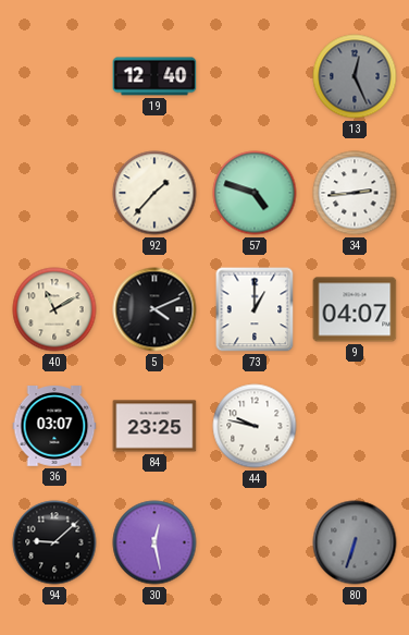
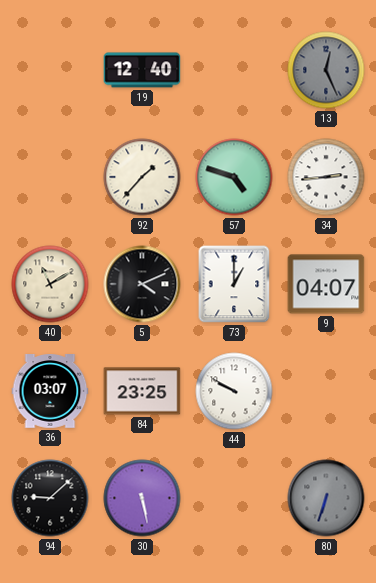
44: 9:47 -> 9:50
30: 12:28 -> 5:28
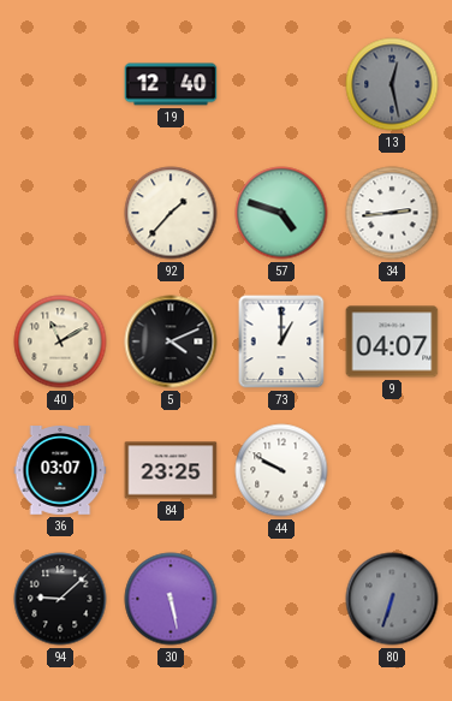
13: 12:26 -> 12:28
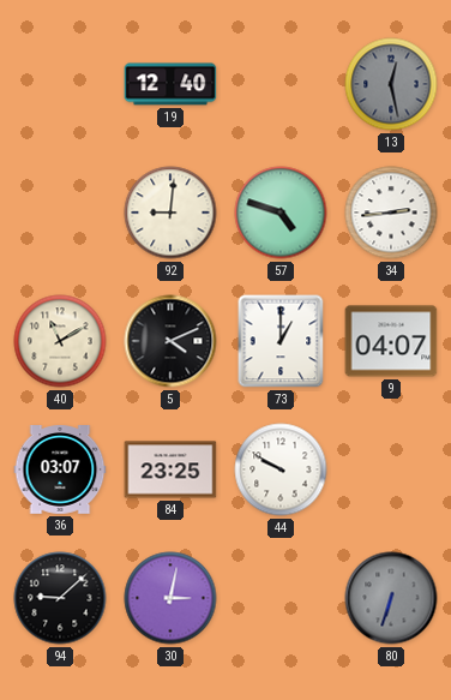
92: 1:37 -> 9:01
30: 5:28 -> 3:02
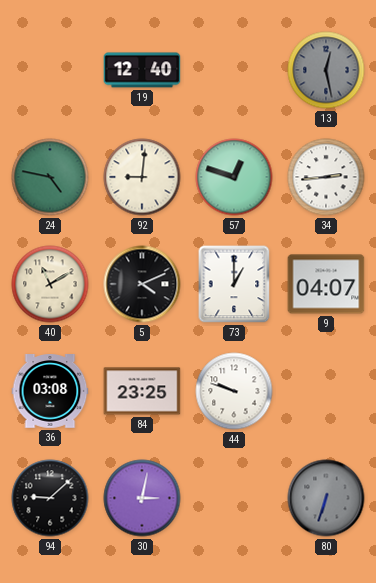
24: none -> 4:47
57: 4:48 -> 12:48
36: 03:07 -> 03:08
44: 9:50 -> 9:48
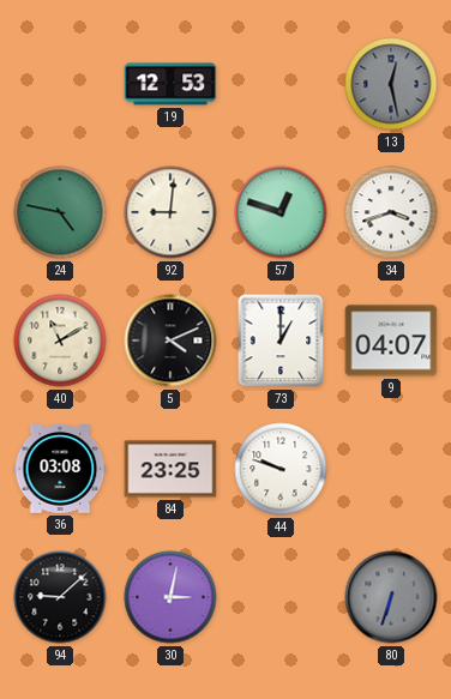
19: 12:40 -> 12:53
34: 2:44 -> 3:42
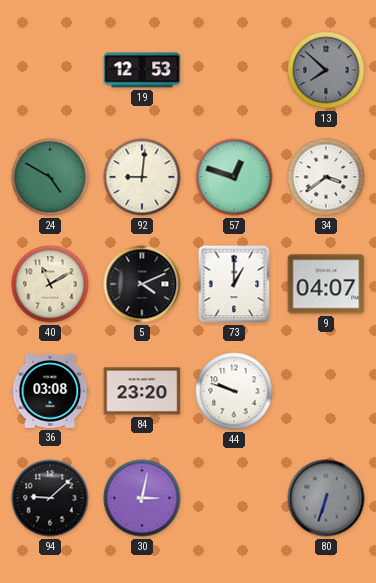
13: 12:28 -> 7:52
24: 4:47 -> 4:50
34: 3:42 -> 3:39
84: 23:25 -> 23:20
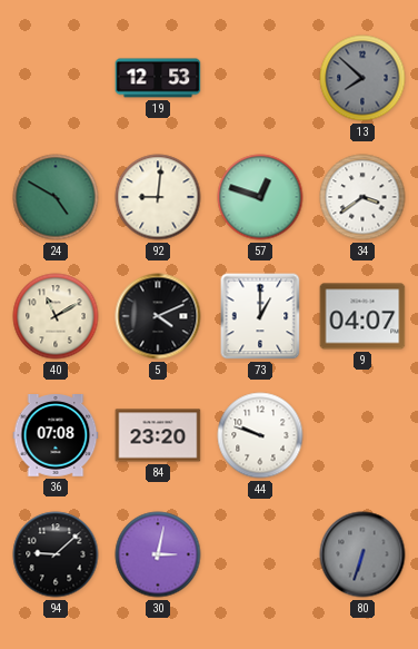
36: 03:08 -> 07:08
